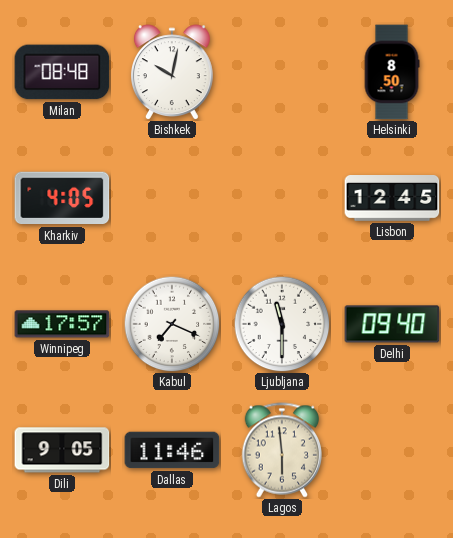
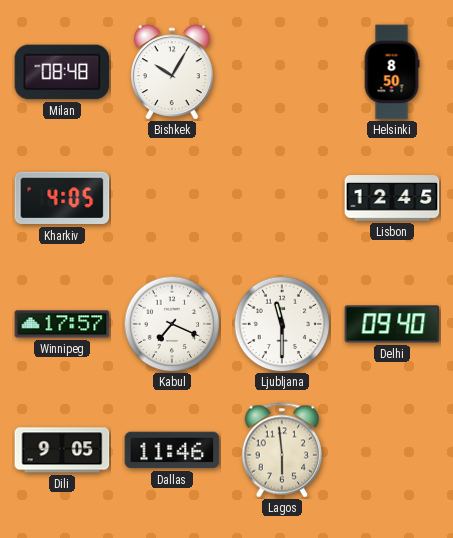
Bishkek: 10:02 -> 10:05
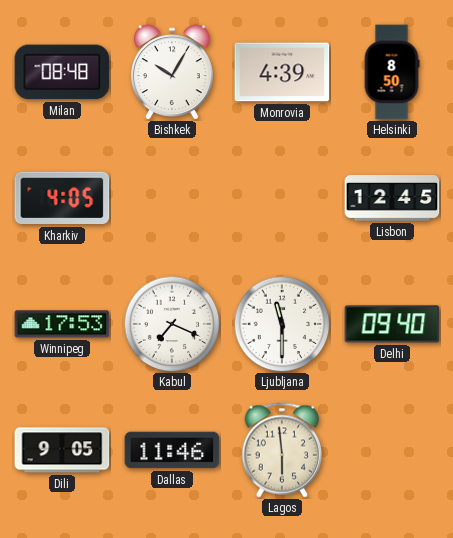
Monrovia: none -> 4:39
Winnipeg: 17:57 -> 17:53
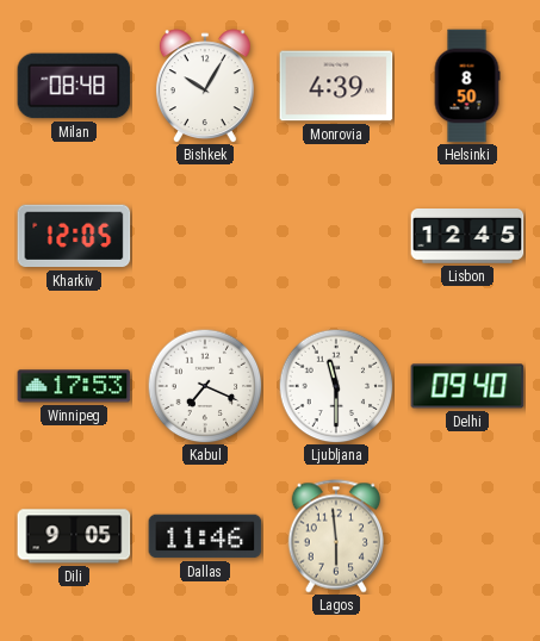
Kharkiv: 4:05 -> 12:05
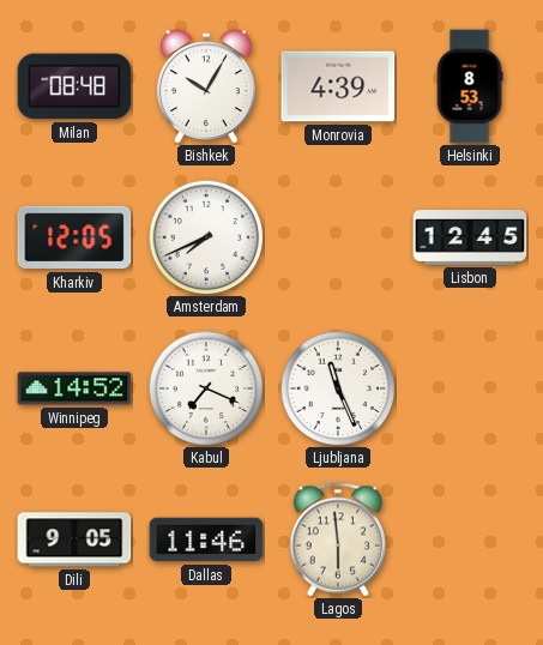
Helsinki: 8:50 -> 8:53
Amsterdam: none -> 7:41
Winnipeg: 17:53 -> 14:52
Ljubljana: 11:30 -> 11:26
Delhi: 09:40 -> none
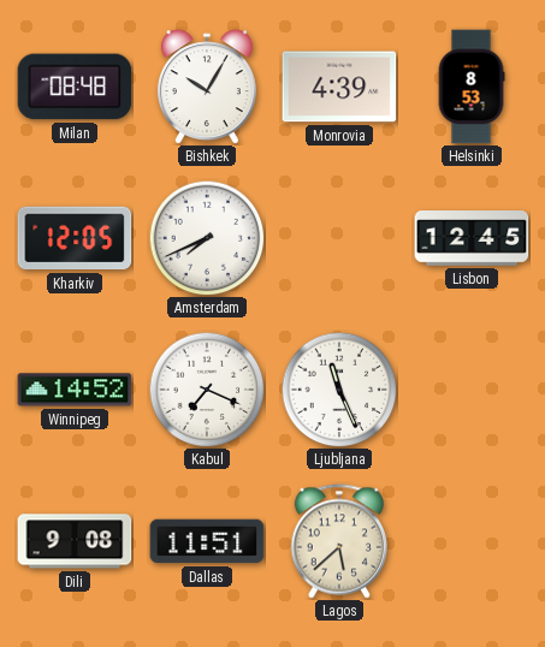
Dili: 9:05 -> 9:08
Dallas: 11:46 -> 11:51
Lagos: 5:59 -> 5:38
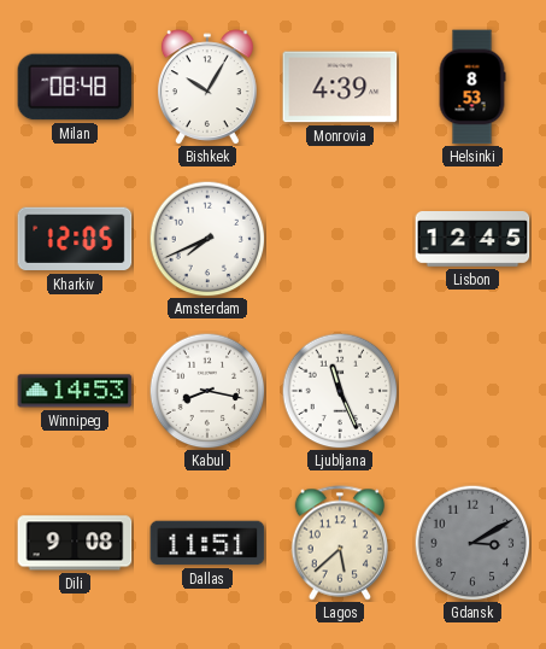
Winnipeg: 14:52 -> 14:53
Kabul: 7:19 -> 8:17
Gdansk: none -> 3:10
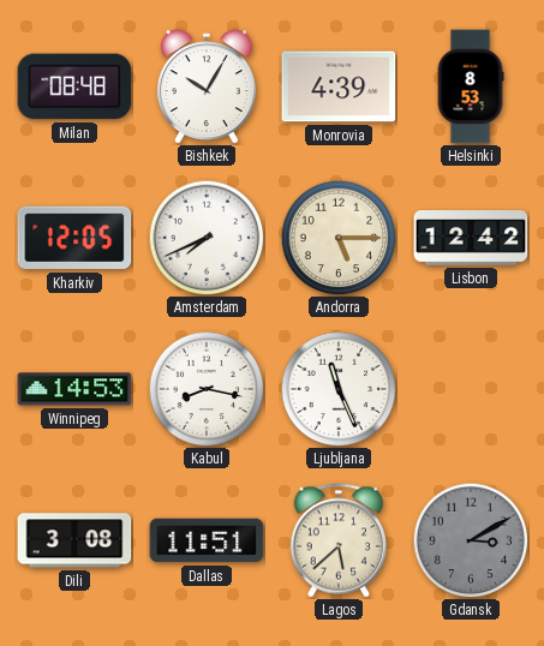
Andorra: none -> 5:15
Lisbon: 12:45 -> 12:42
Dili: 9:08 -> 3:08
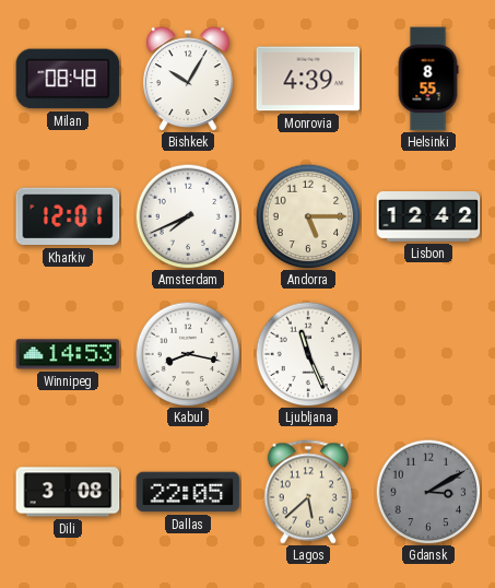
Helsinki: 8:53 -> 8:55
Kharkiv: 12:05 -> 12:01
Dallas: 11:51 -> 22:05
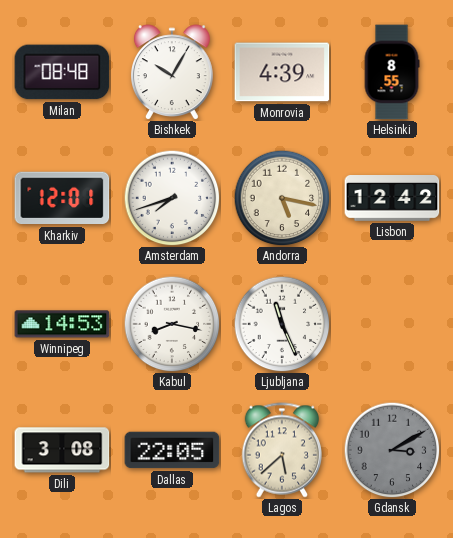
Amsterdam: 7:41 -> 7:42
Andorra: 5:15 -> 5:17
